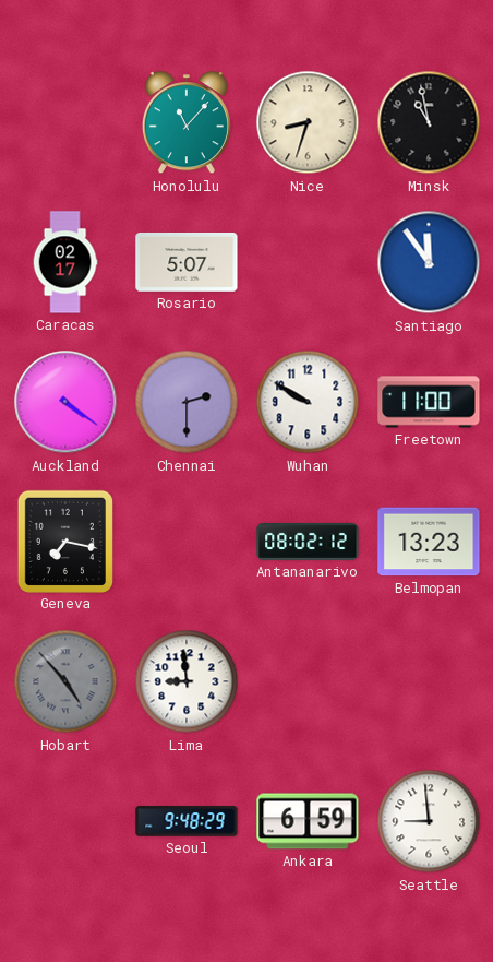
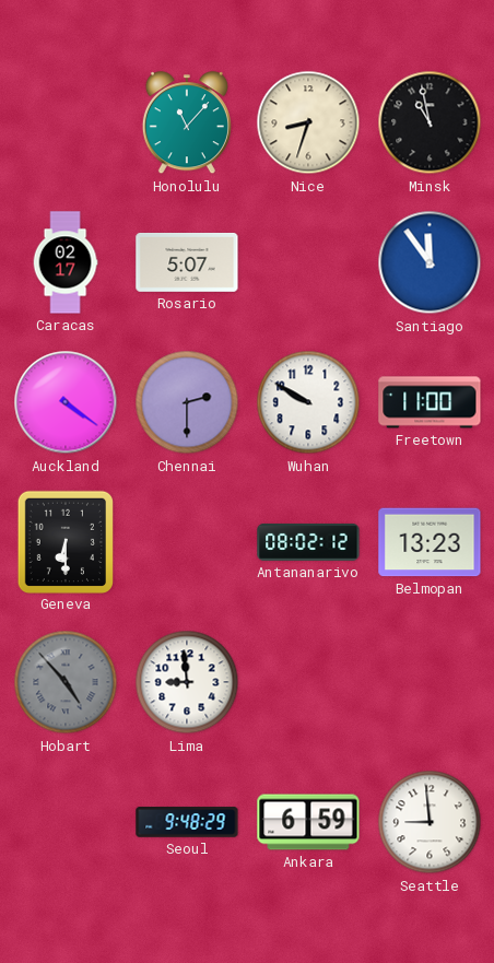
Geneva: 7:17 -> 6:30
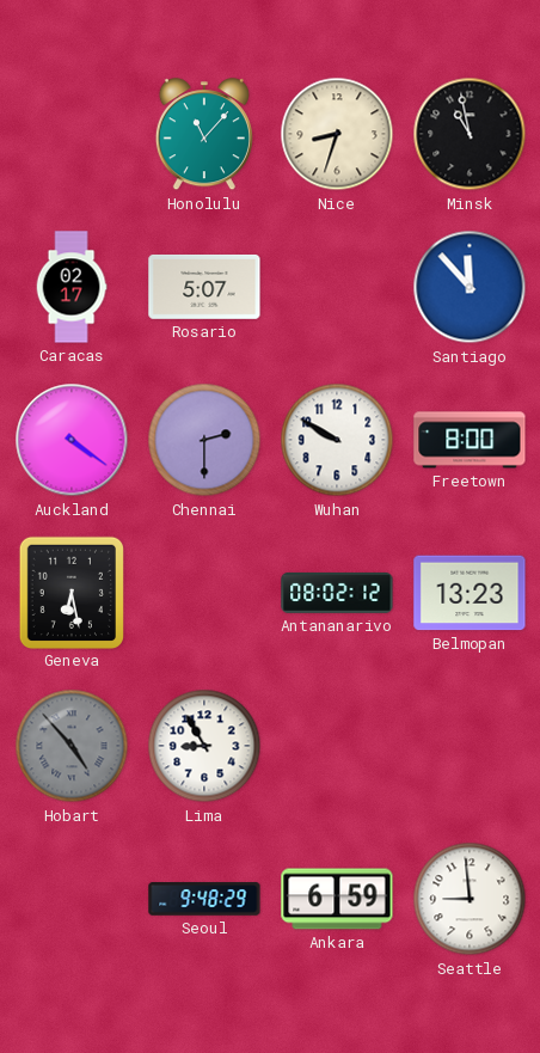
Santiago: 11:54 -> 11:53
Freetown: 11:00 -> 8:00
Geneva: 6:30 -> 6:28
Lima: 8:59 -> 8:55
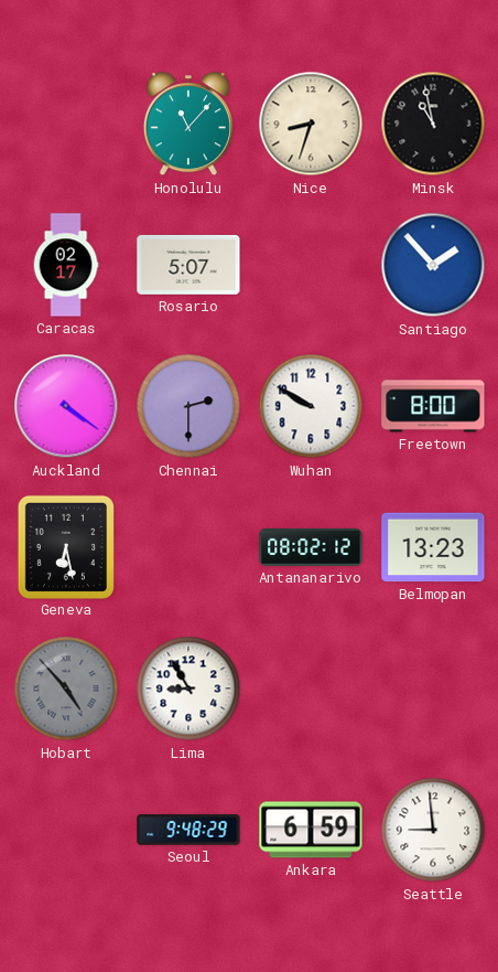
Santiago: 11:53 -> 1:53
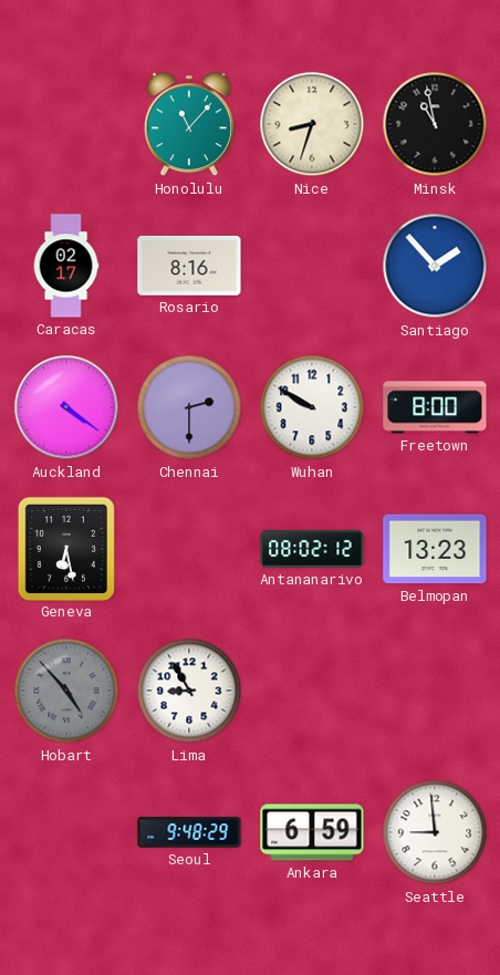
Rosario: 5:07 -> 8:16
